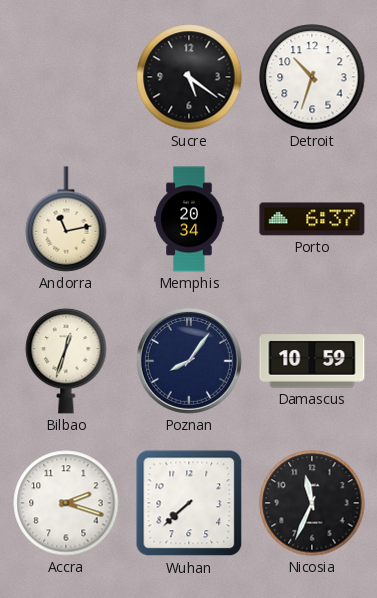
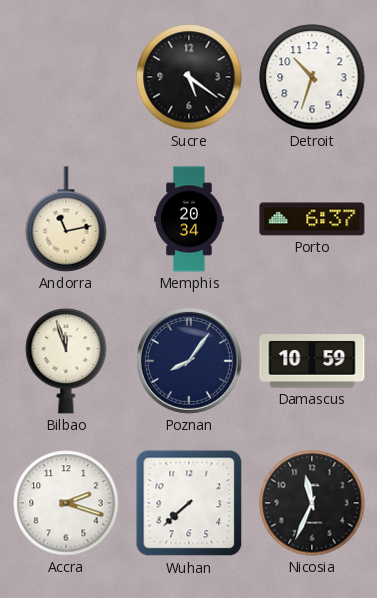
Bilbao: 12:33 -> 11:57
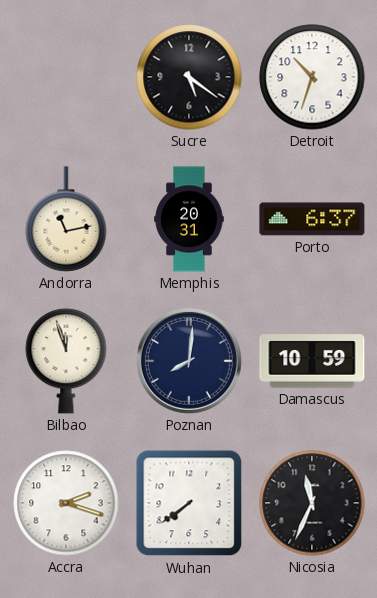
Memphis: 20:34 -> 20:31
Poznan: 8:06 -> 8:01
Wuhan: 7:38 -> 7:39
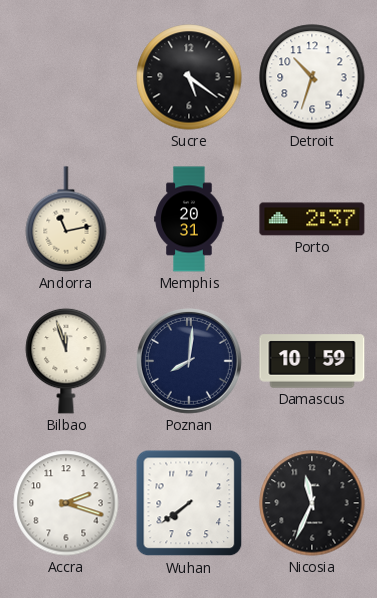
Porto: 6:37 -> 2:37
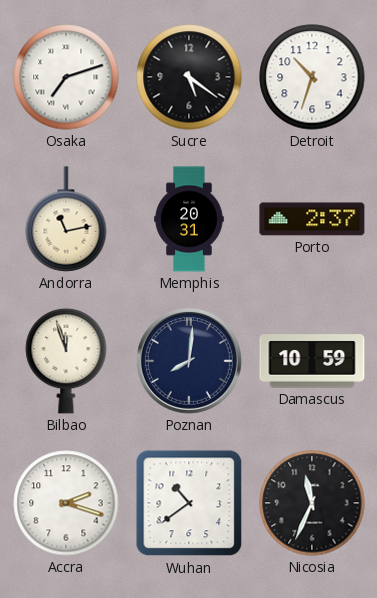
Osaka: none -> 7:12
Wuhan: 7:39 -> 10:39
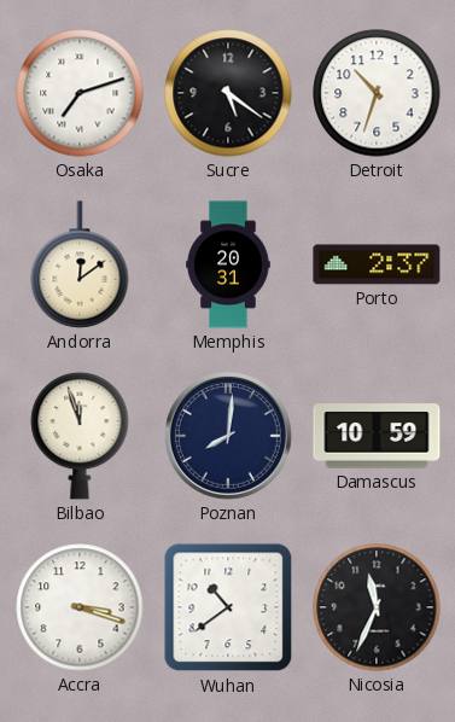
Andorra: 11:13 -> 12:09
Accra: 2:18 -> 3:18
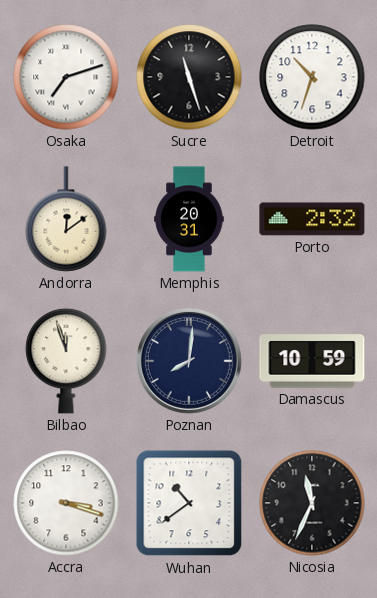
Sucre: 5:21 -> 11:27
Porto: 2:37 -> 2:32
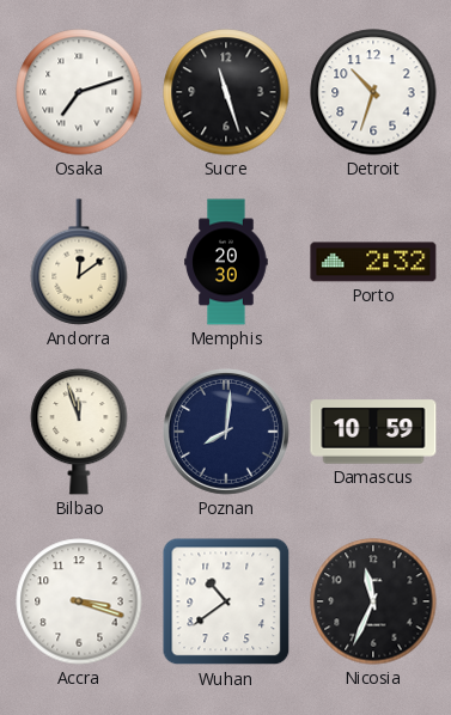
Memphis: 20:31 -> 20:30
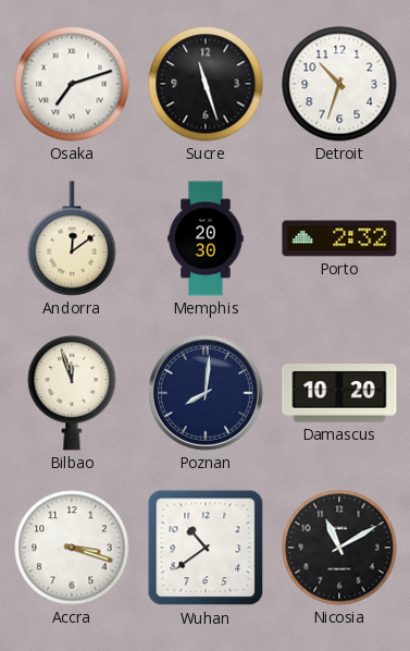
Damascus: 10:59 -> 10:20
Nicosia: 11:34 -> 11:10
